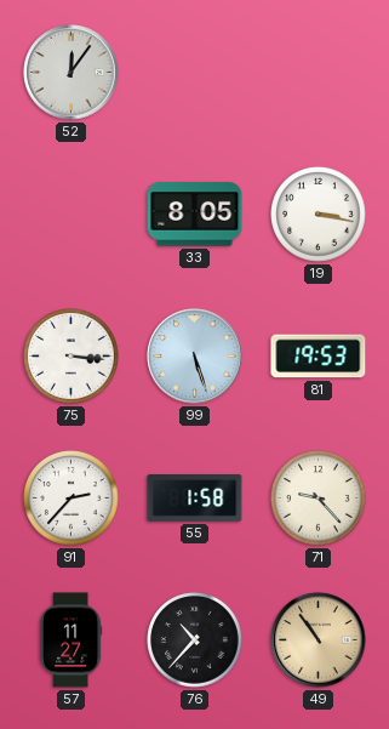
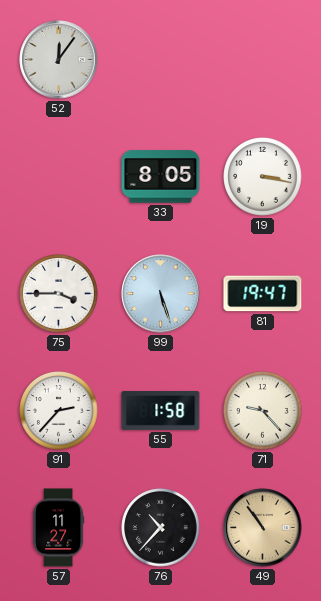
75: 3:16 -> 3:45
81: 19:53 -> 19:47
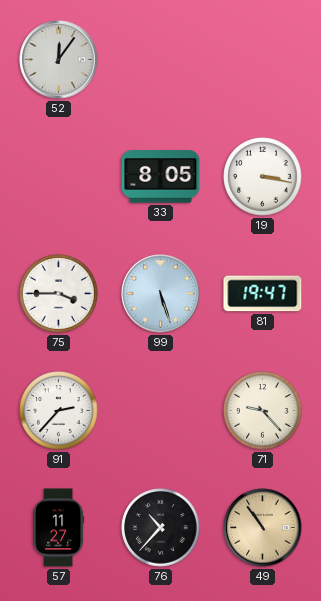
55: 1:58 -> none
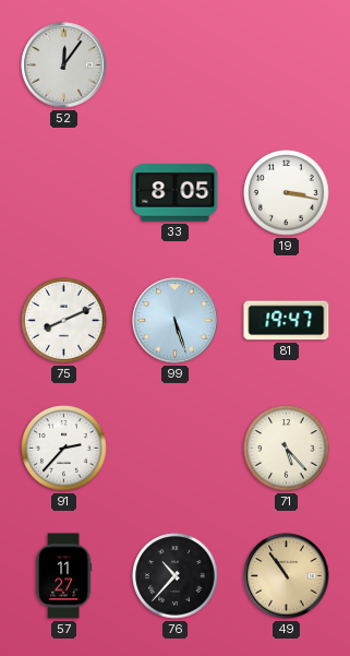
75: 3:45 -> 8:11
71: 9:23 -> 5:23
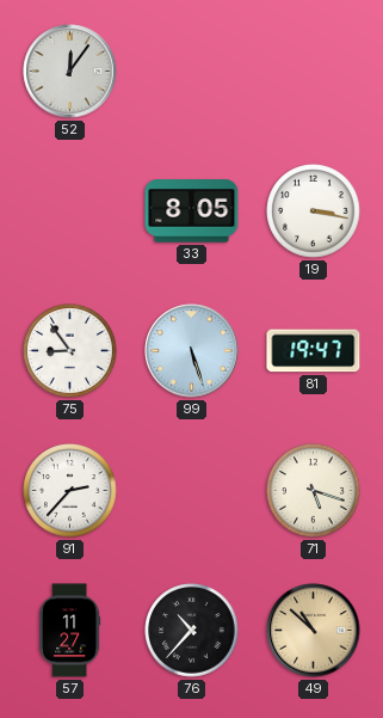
75: 8:11 -> 8:54
71: 5:23 -> 5:18
49: 10:54 -> 10:52
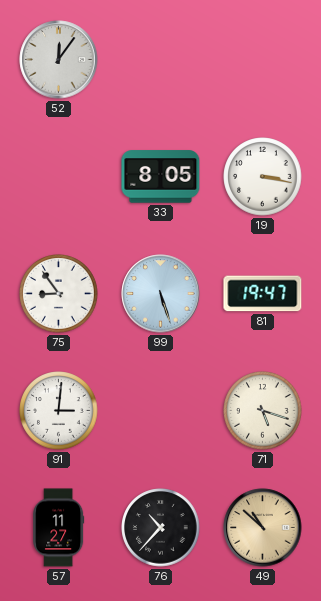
91: 2:37 -> 3:01
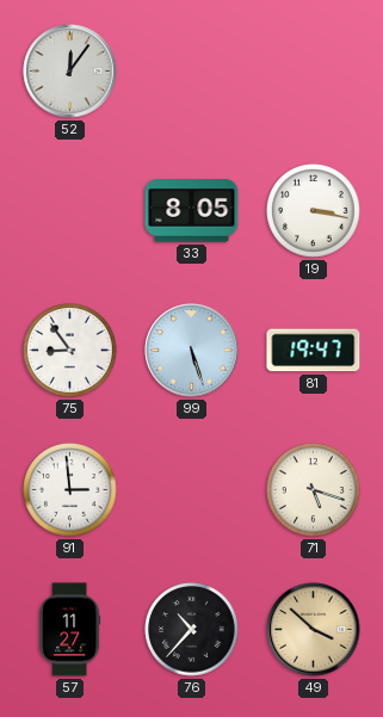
91: 3:01 -> 2:59
49: 10:52 -> 3:52
